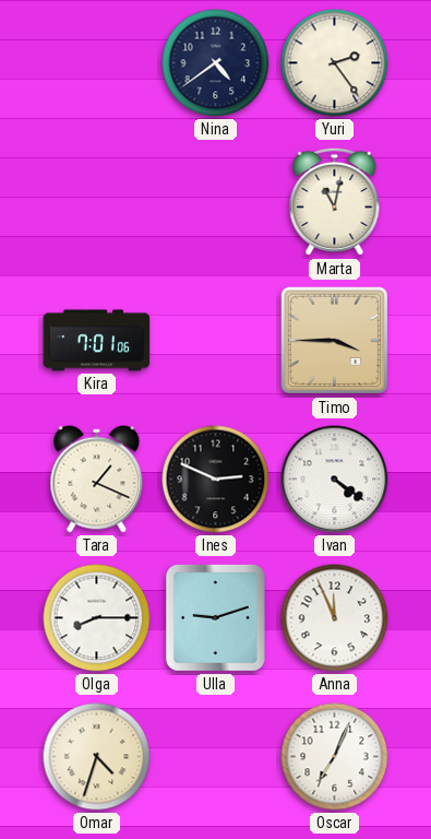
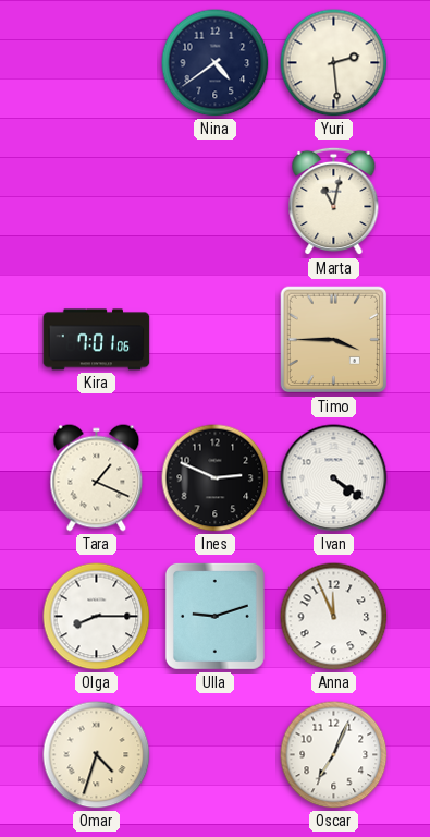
Yuri: 2:24 -> 2:29
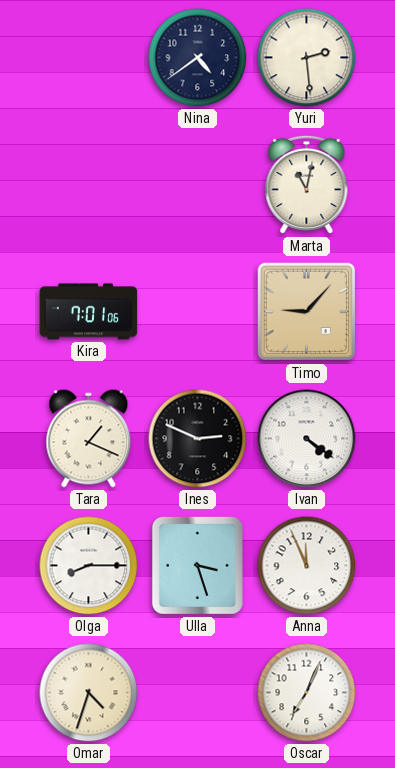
Timo: 3:45 -> 9:07
Ulla: 9:12 -> 3:27
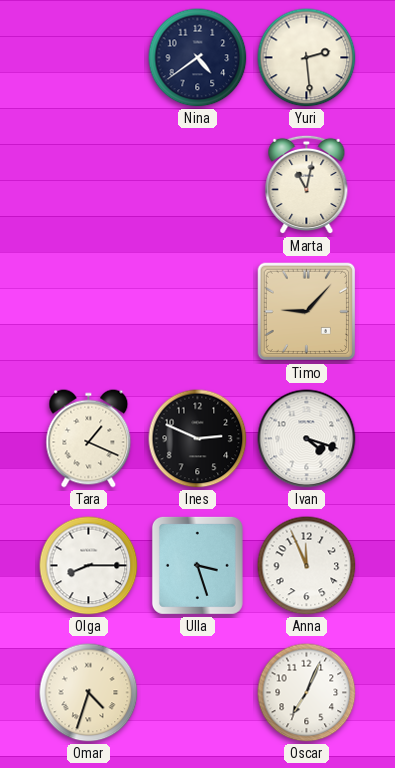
Kira: 7:01 -> none
Ivan: 4:21 -> 4:18
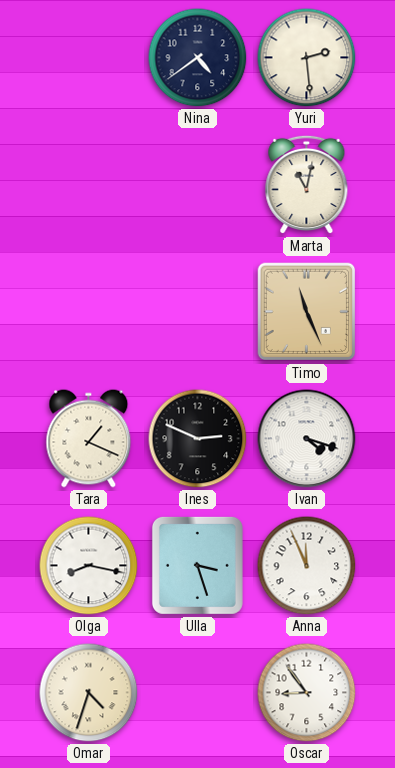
Timo: 9:07 -> 11:26
Olga: 8:15 -> 8:17
Oscar: 7:04 -> 8:54
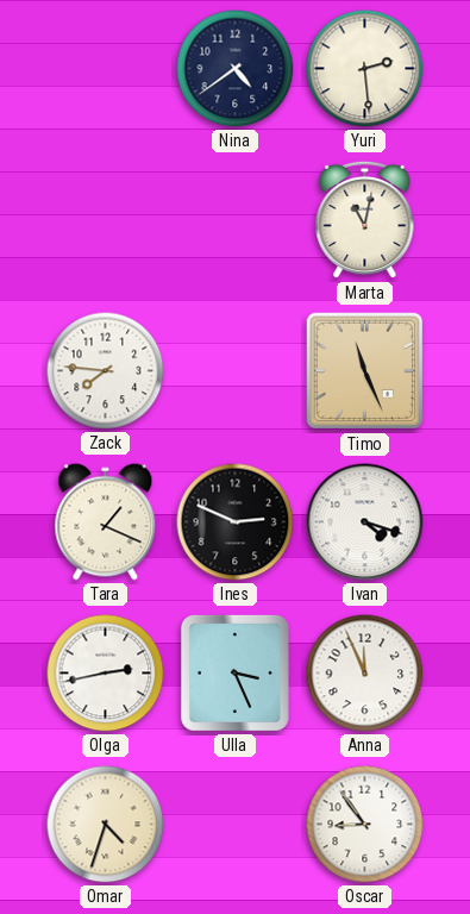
Zack: none -> 7:46
Olga: 8:17 -> 2:43
Ulla: 3:27 -> 3:26
